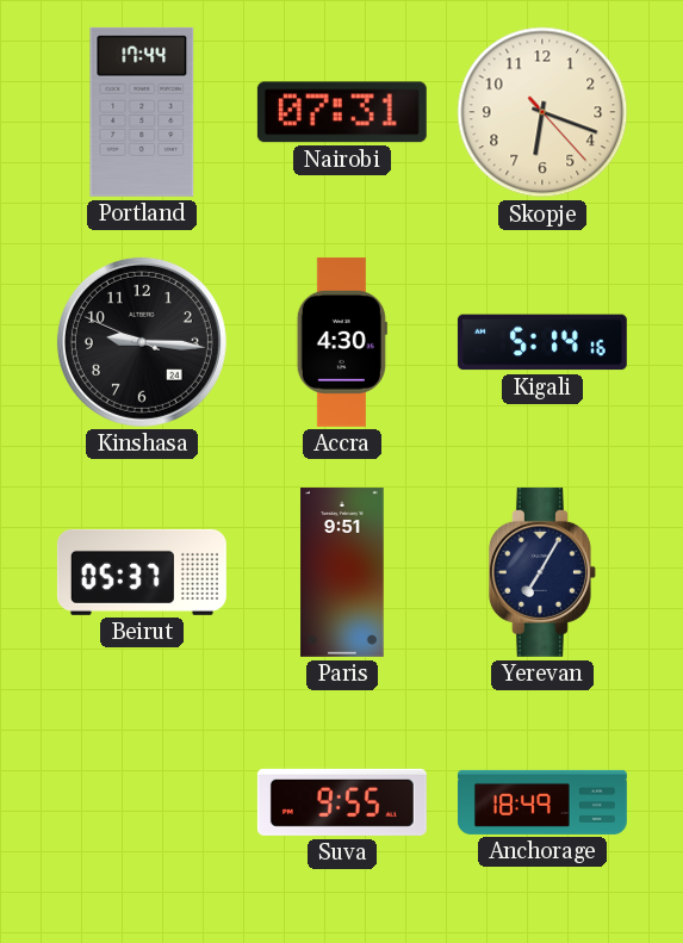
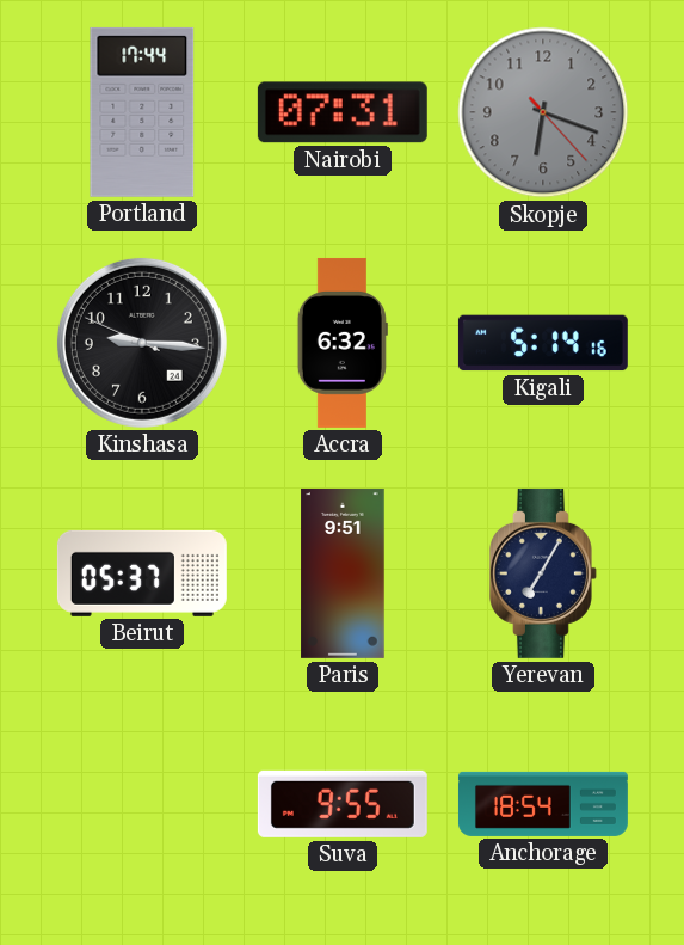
Skopje dial: cream -> grey
Accra: 4:30 -> 6:32
Anchorage: 18:49 -> 18:54
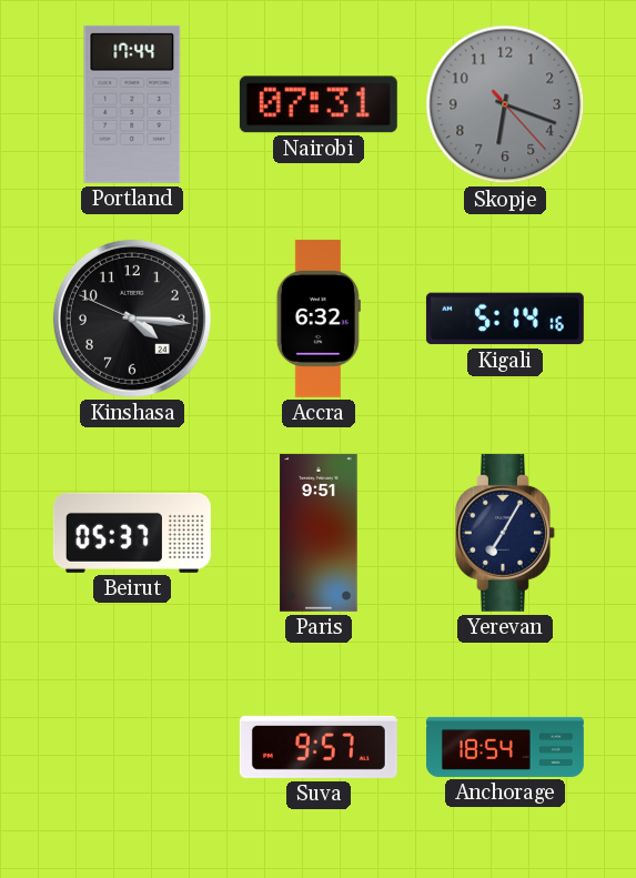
Kinshasa: 9:15 -> 4:15
Suva: 9:55 -> 9:57
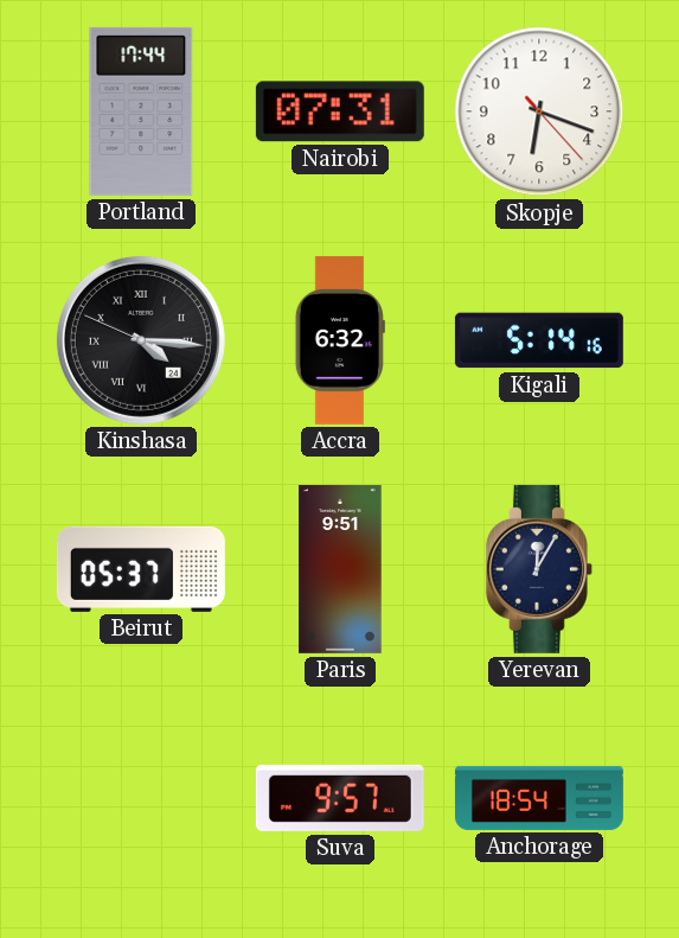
Skopje dial: grey -> white
Kinshasa numerals: Arabic -> Roman
Yerevan: 7:05 -> 12:05
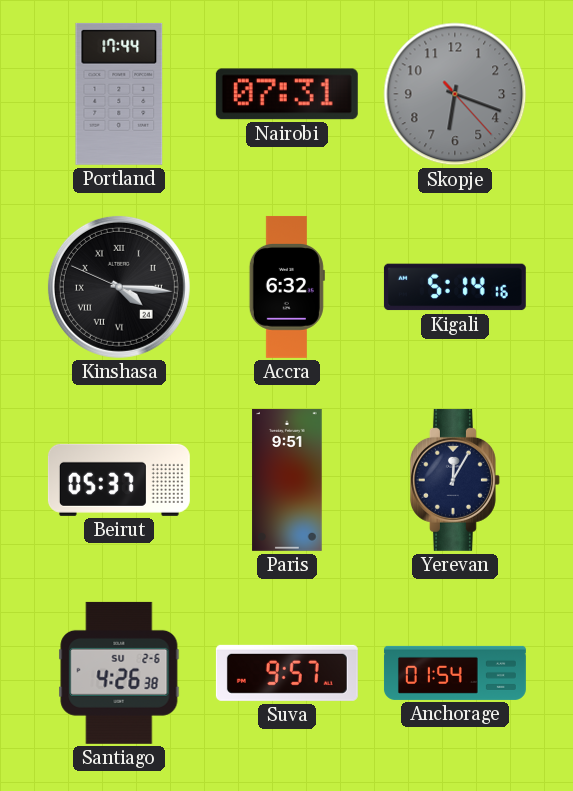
Skopje dial: white -> grey
Santiago: none -> 4:26
Anchorage: 18:54 -> 01:54
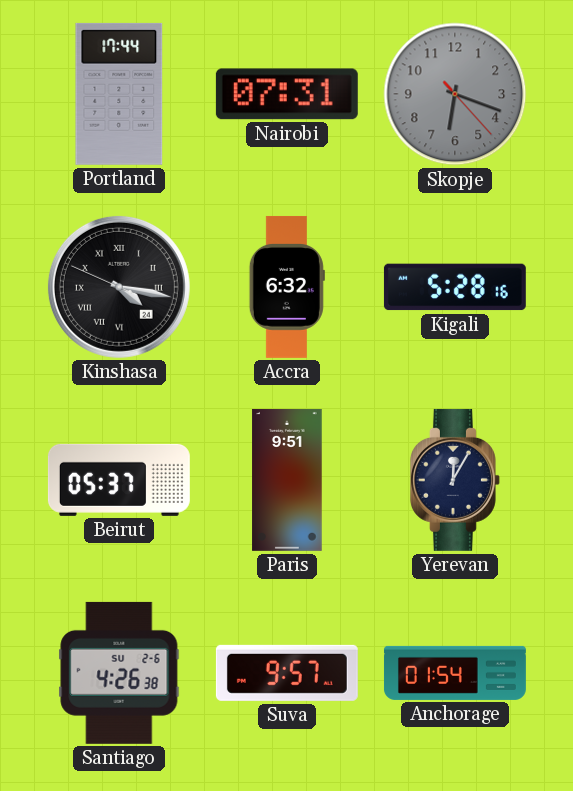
Kinshasa: 4:15 -> 4:16
Kigali: 5:14 -> 5:28
